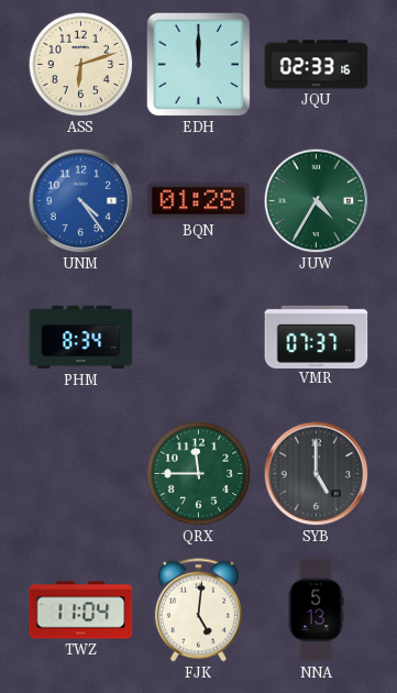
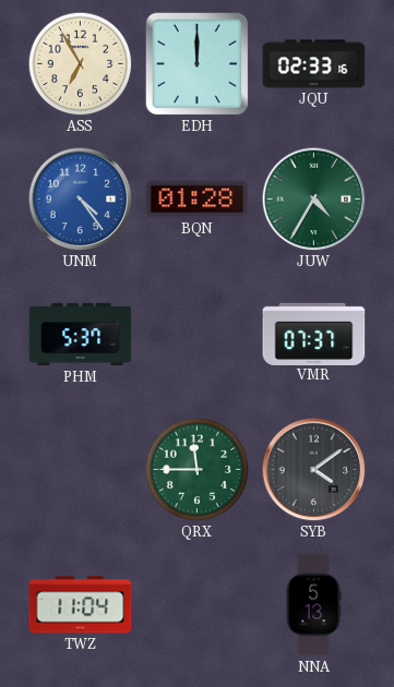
ASS: 6:12 -> 6:55
PHM: 8:34 -> 5:37
SYB: 5:00 -> 4:09
FJK: 5:01 -> none
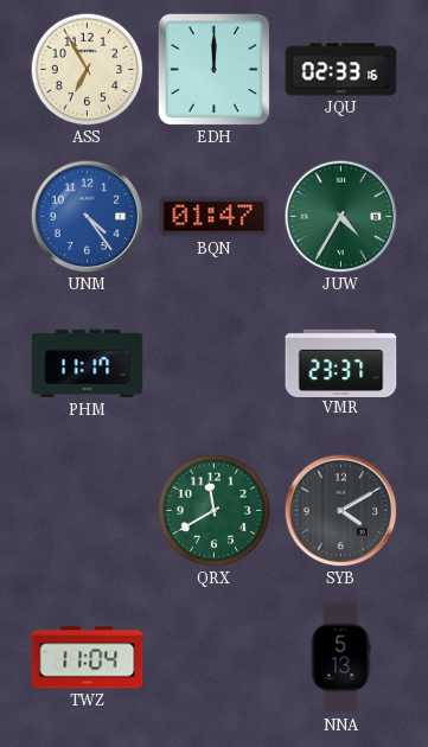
BQN: 01:28 -> 01:47
PHM: 5:37 -> 11:17
VMR: 07:37 -> 23:37
QRX: 11:45 -> 11:40
SYB: 4:09 -> 4:10
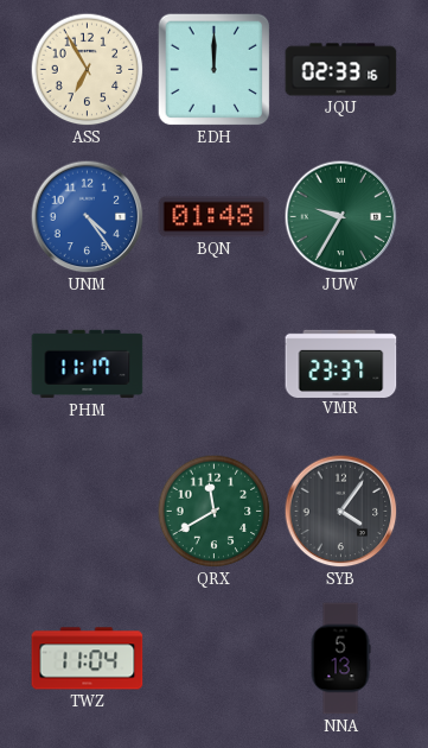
BQN: 01:47 -> 01:48
JUW: 4:35 -> 9:35
SYB: 4:10 -> 4:06
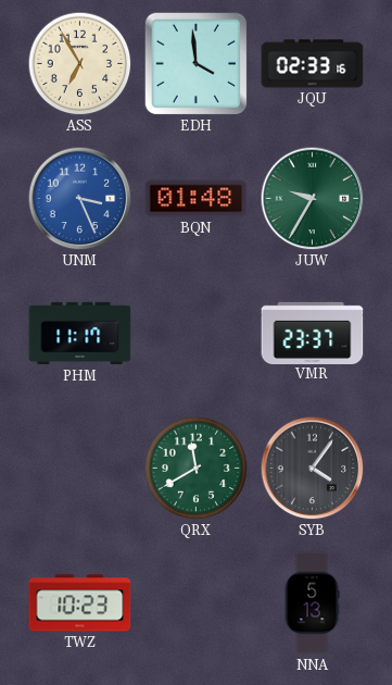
EDH: 12:00 -> 3:59
UNM: 4:24 -> 3:26
TWZ: 11:04 -> 10:23
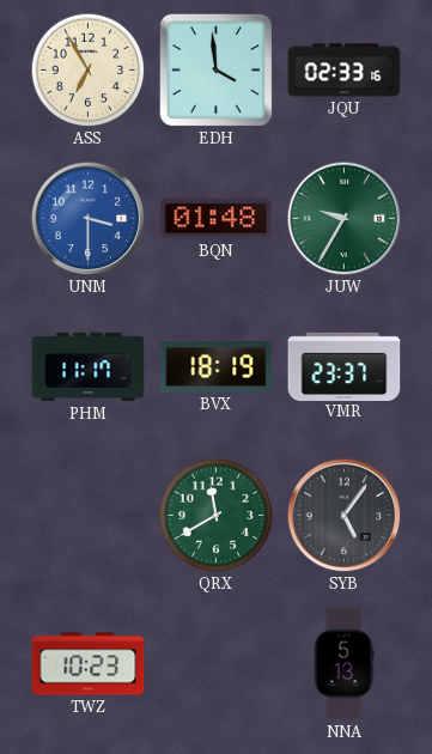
UNM: 3:26 -> 3:30
BVX: none -> 18:19
SYB: 4:06 -> 5:06
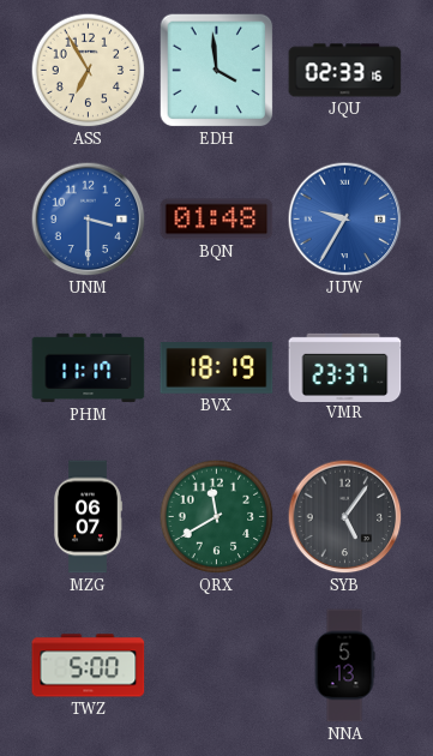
JUW dial: green -> blue
MZG: none -> 06:07
TWZ: 10:23 -> 5:00
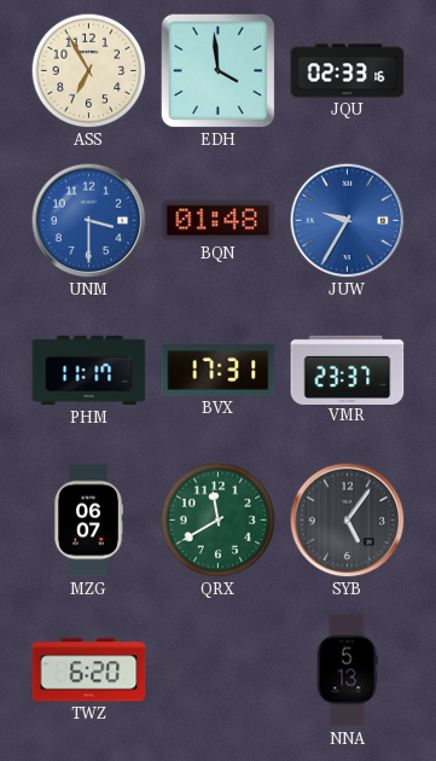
BVX: 18:19 -> 17:31
TWZ: 5:00 -> 6:20
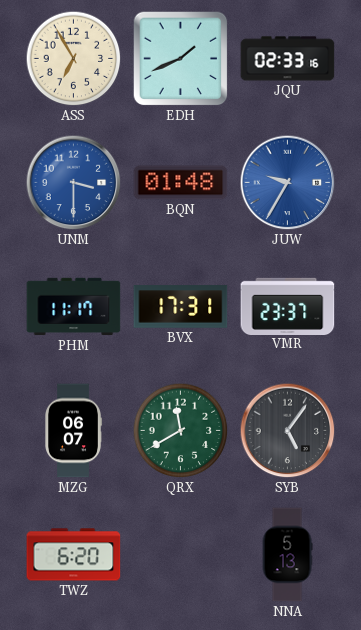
EDH: 3:59 -> 1:41
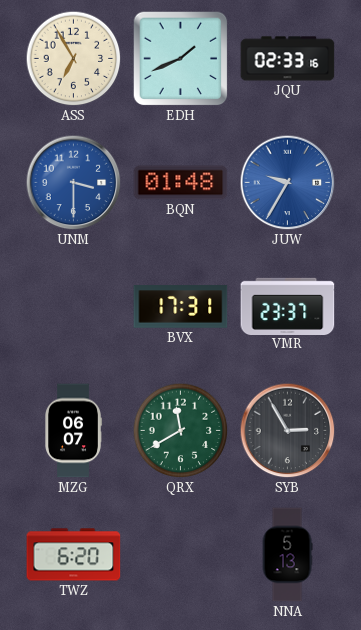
PHM: 11:17 -> none
SYB: 5:06 -> 2:55
